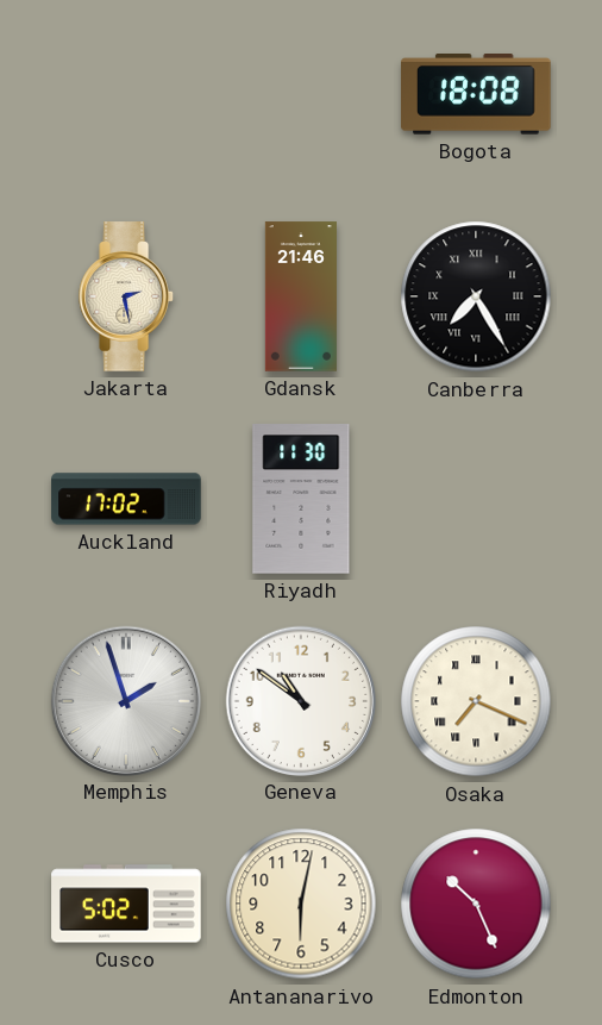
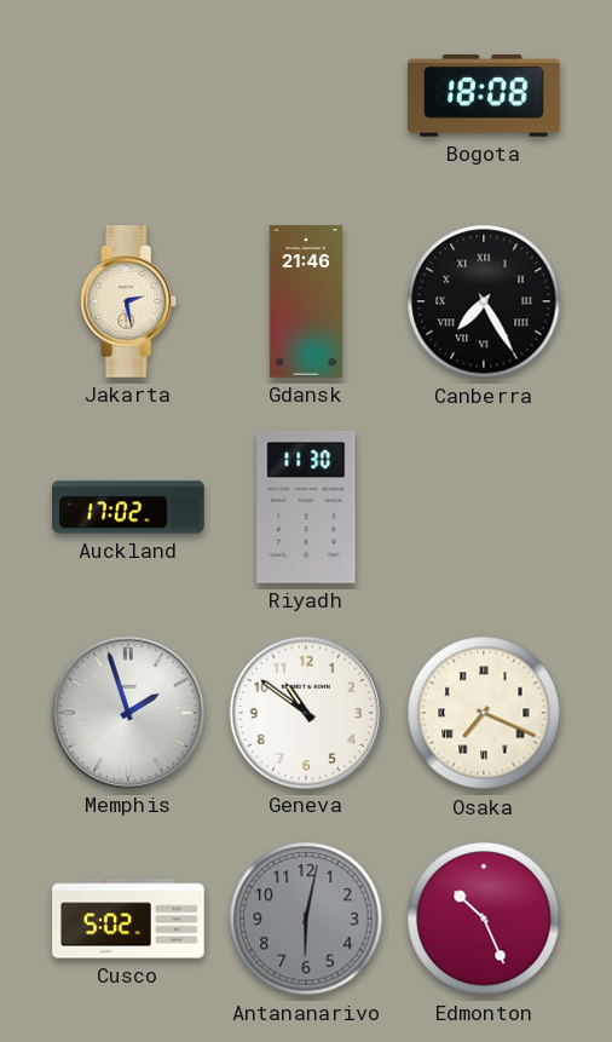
Antananarivo dial: cream -> grey
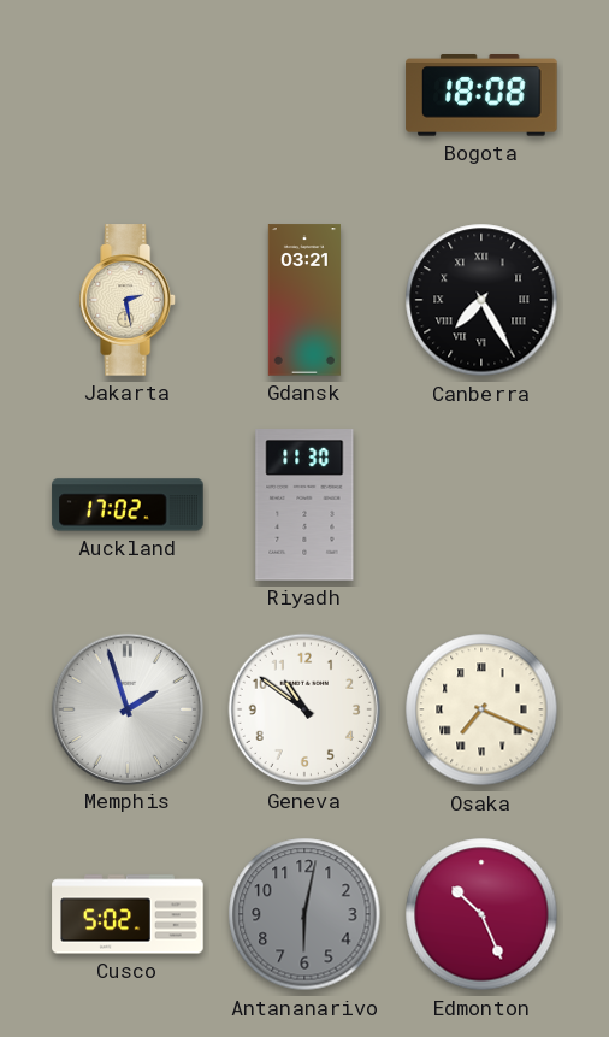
Gdansk: 21:46 -> 03:21
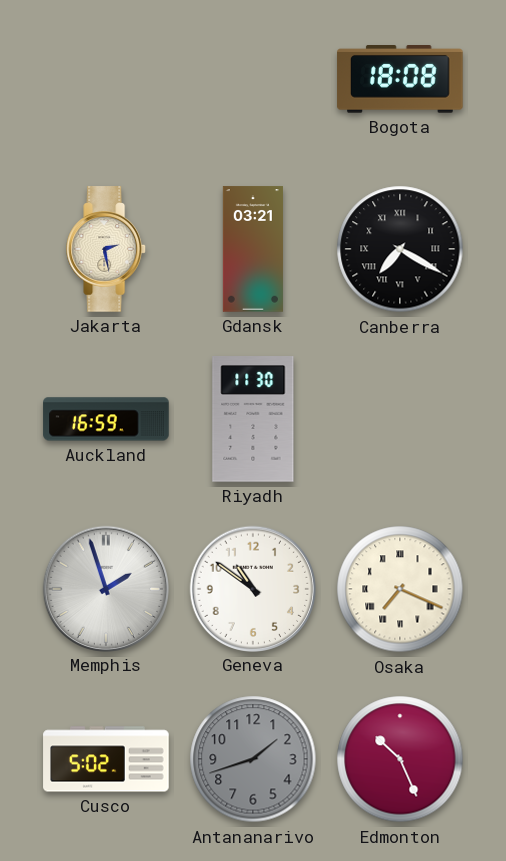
Canberra: 7:25 -> 7:20
Auckland: 17:02 -> 16:59
Antananarivo: 6:02 -> 1:42
